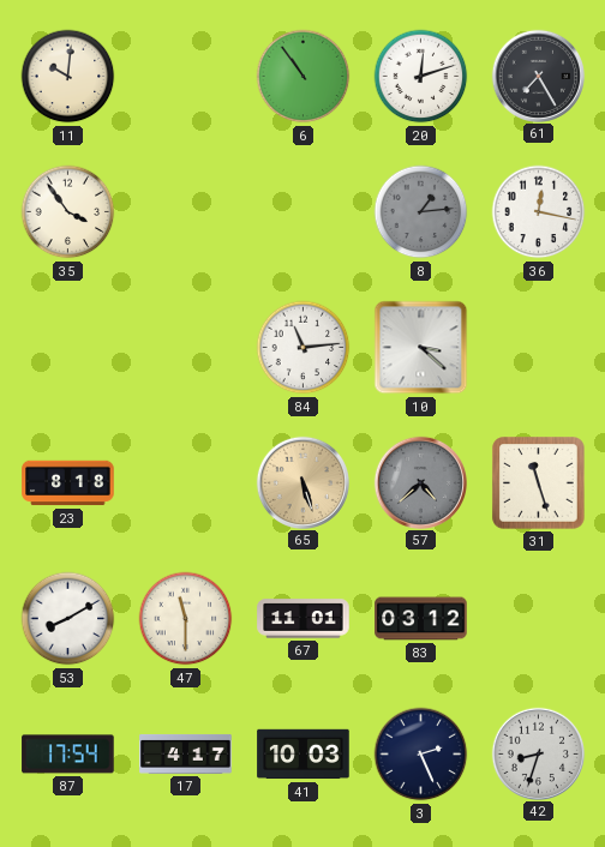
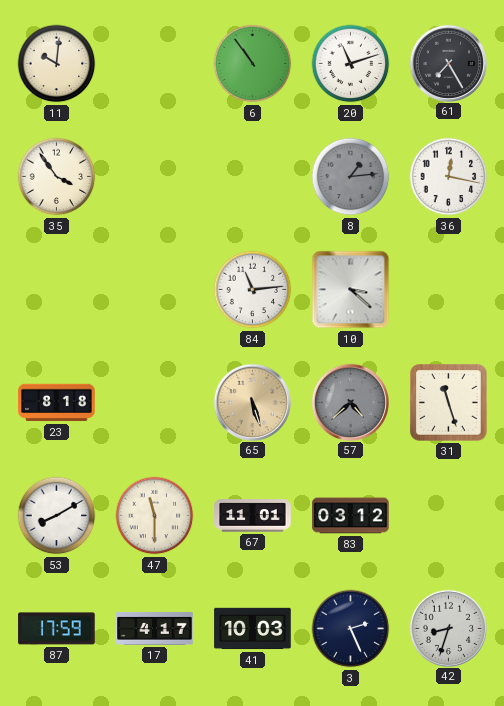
20: 12:12 -> 11:12
87: 17:54 -> 17:59
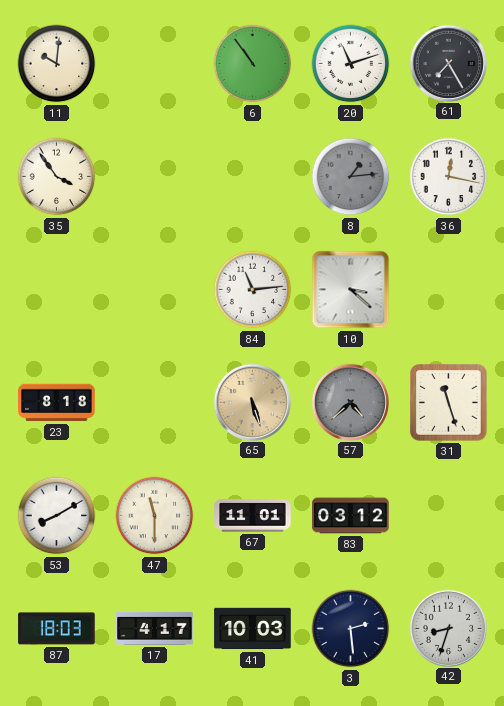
87: 17:59 -> 18:03
3: 2:26 -> 2:29
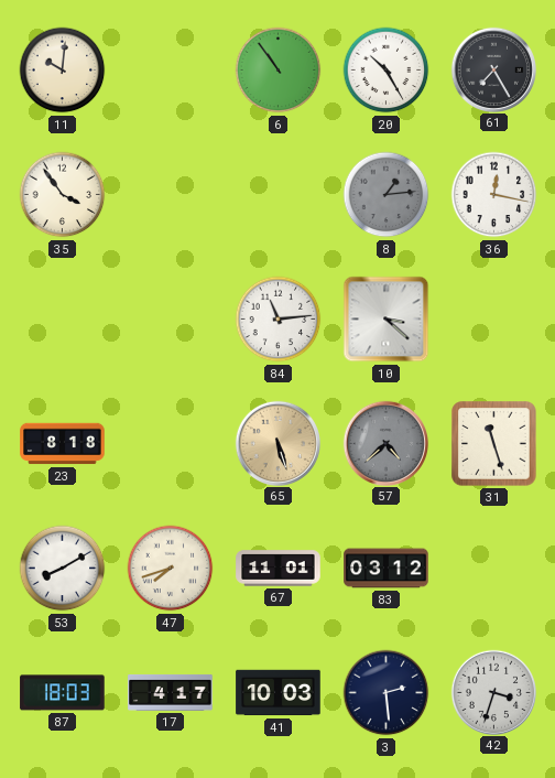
20: 11:12 -> 10:25
47: 11:30 -> 7:42
42: 8:33 -> 3:33
